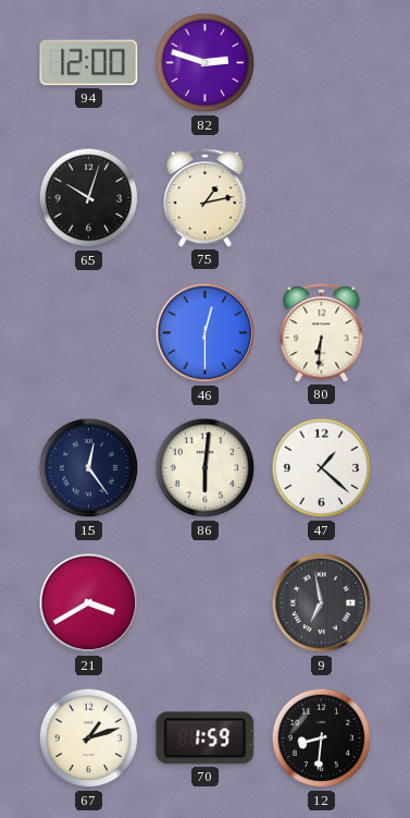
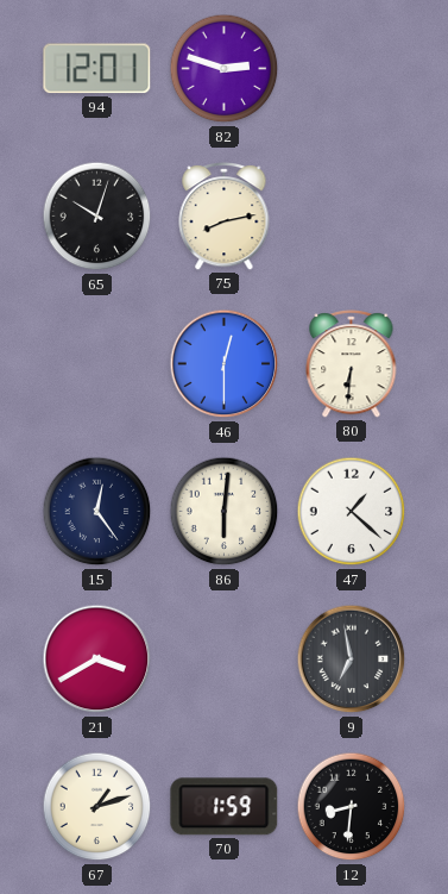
94: 12:00 -> 12:01
75: 1:13 -> 8:13
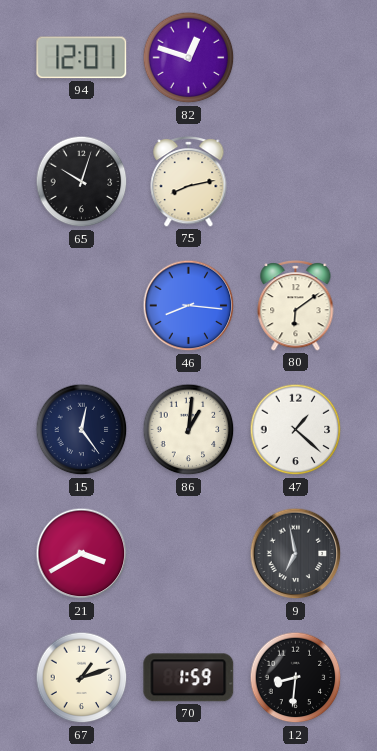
82: 2:48 -> 12:48
46: 12:30 -> 8:16
80: 6:31 -> 6:09
86: 6:01 -> 1:01
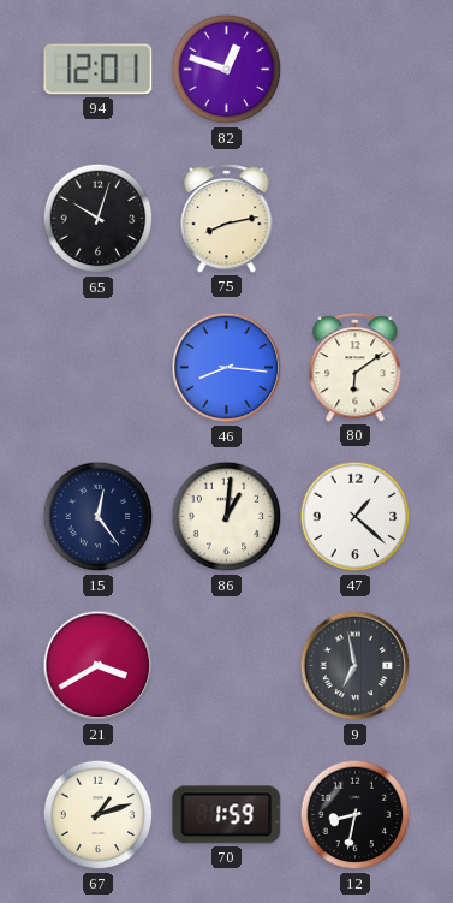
12: 8:31 -> 8:32
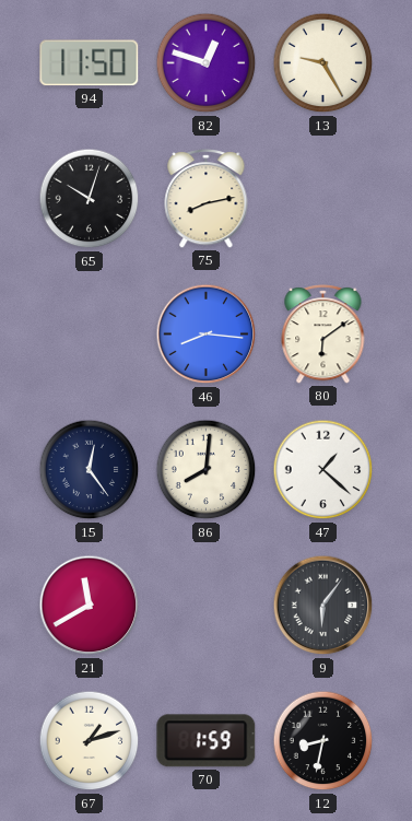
94: 12:01 -> 11:50
13: none -> 9:25
86: 1:01 -> 8:01
21: 3:40 -> 11:40
9: 6:58 -> 6:06
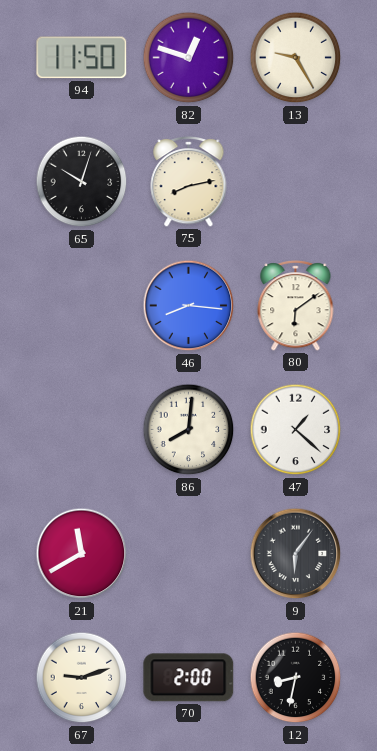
15: 12:24 -> none
67: 1:12 -> 9:12
70: 1:59 -> 2:00
